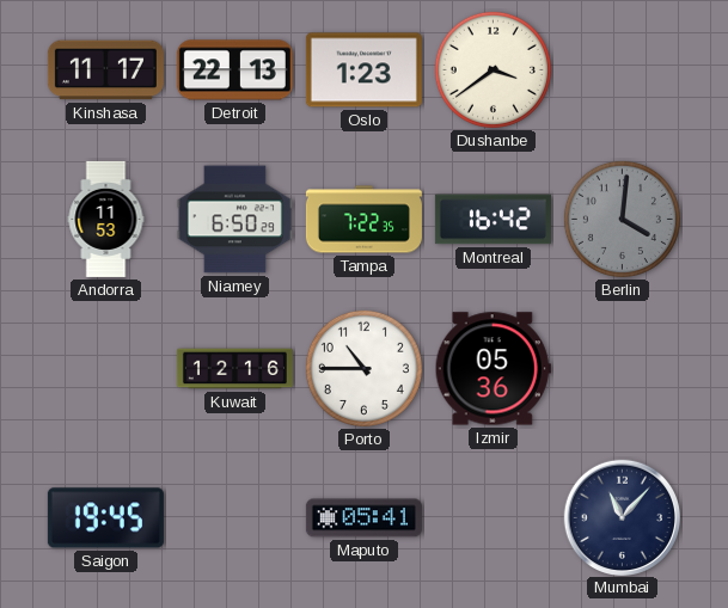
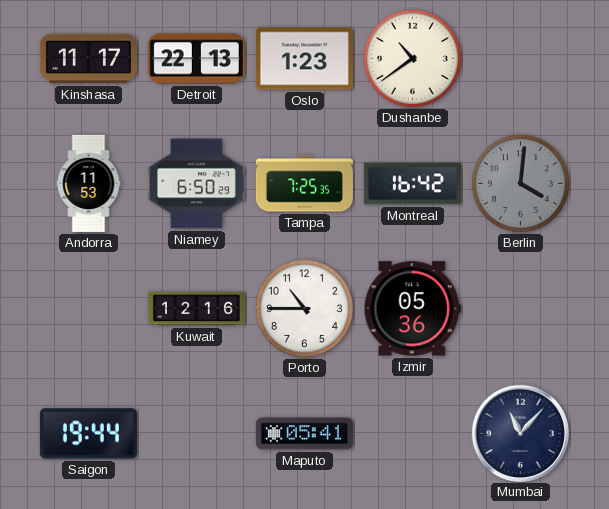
Dushanbe: 3:39 -> 10:39
Tampa: 7:22 -> 7:25
Saigon: 19:45 -> 19:44
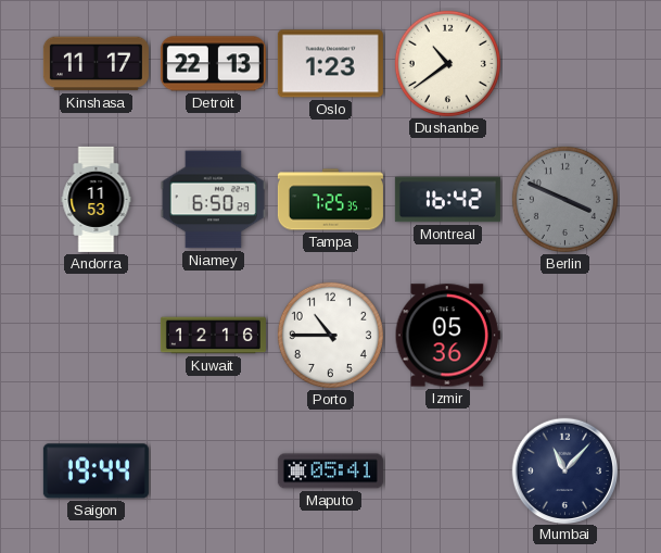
Berlin: 4:01 -> 3:49
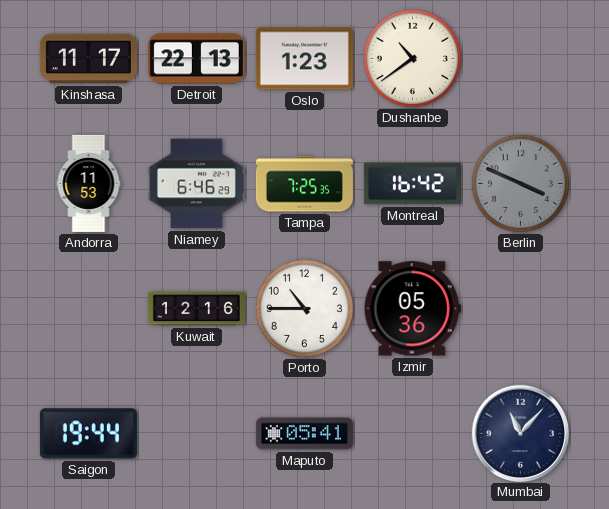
Niamey: 6:50 -> 6:46
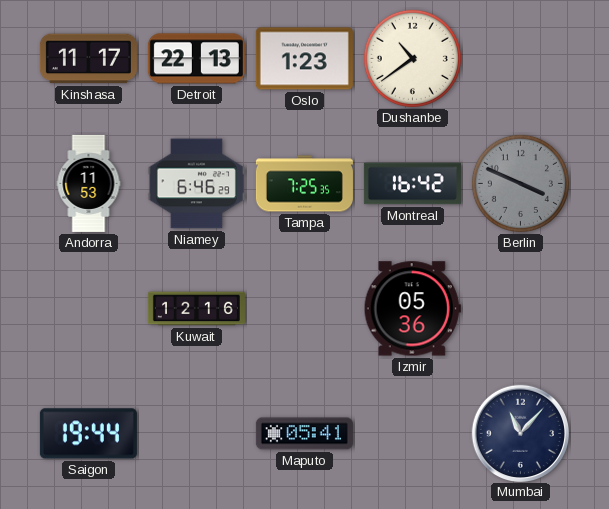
Porto: 10:45 -> none
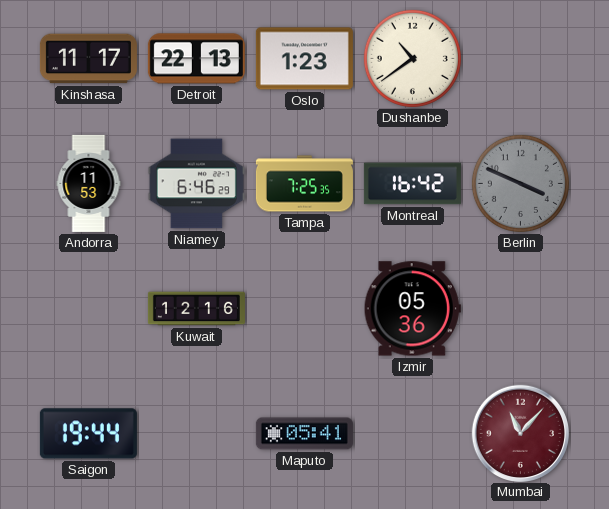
Mumbai dial: navy -> burgundy
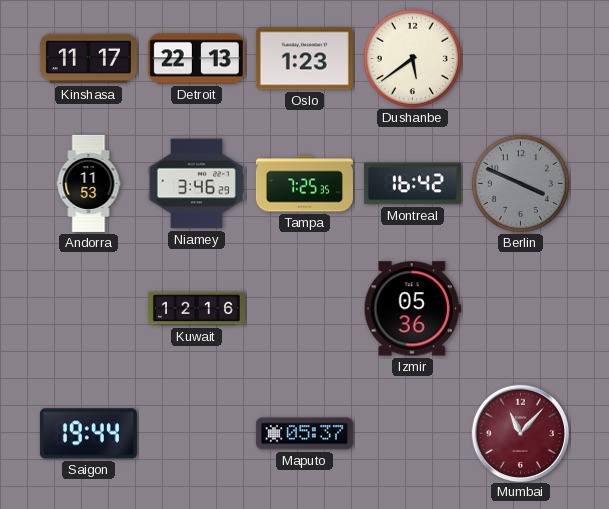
Dushanbe: 10:39 -> 5:39
Niamey: 6:46 -> 3:46
Maputo: 05:41 -> 05:37
